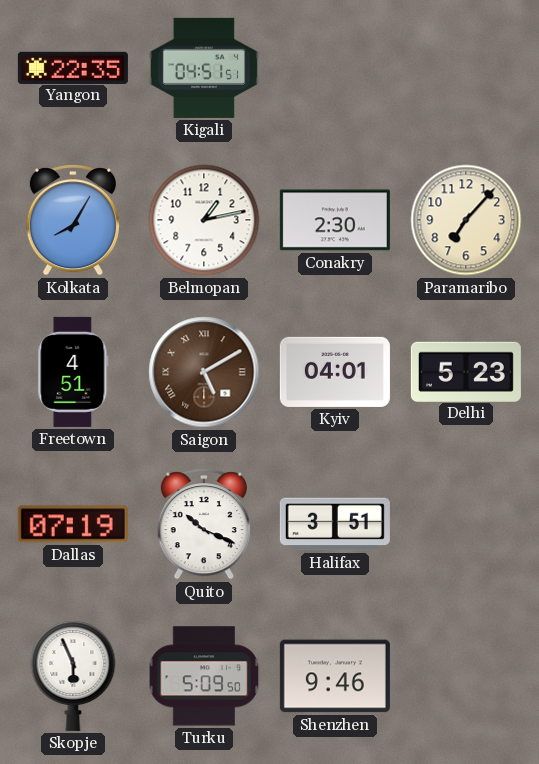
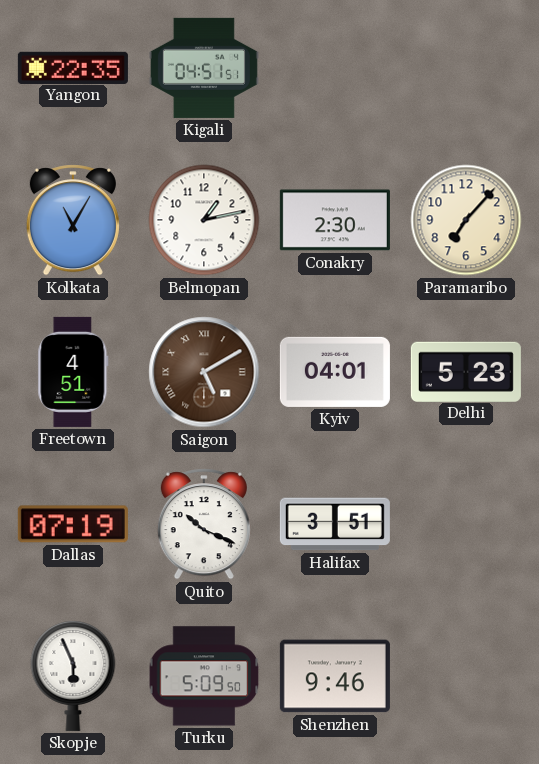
Kolkata: 8:05 -> 11:05
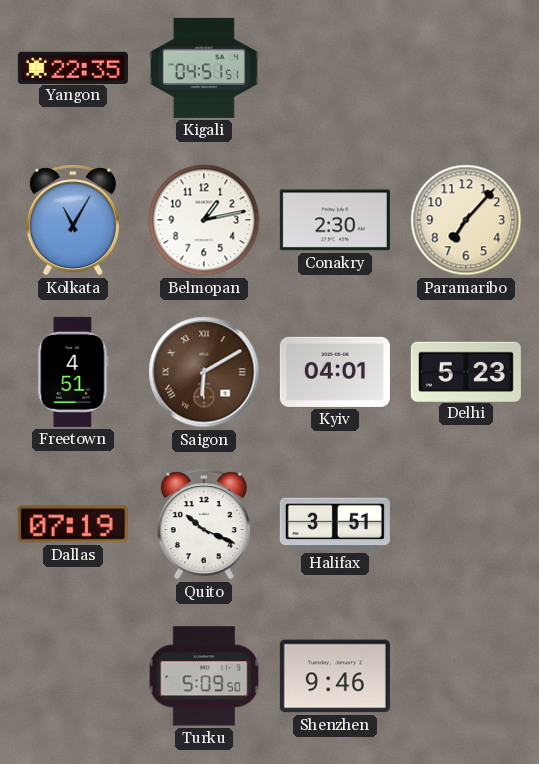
Saigon: 5:10 -> 6:10
Skopje: 5:56 -> none
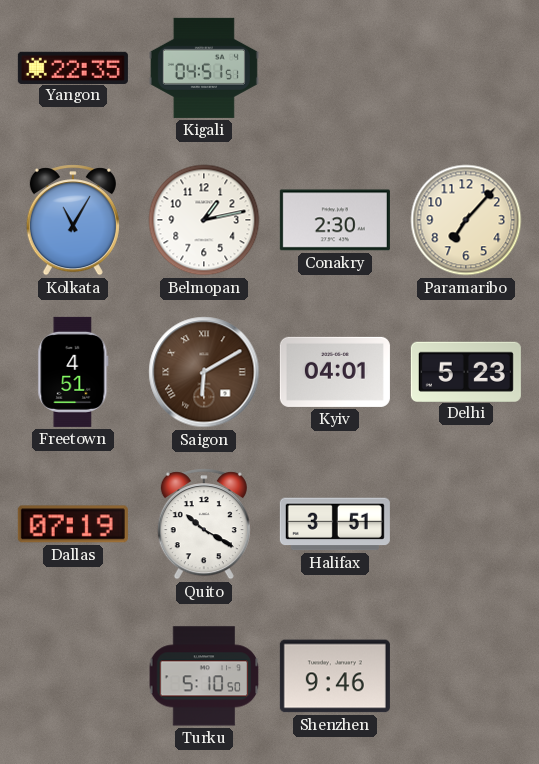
Quito: 10:19 -> 10:20
Turku: 5:09 -> 5:10
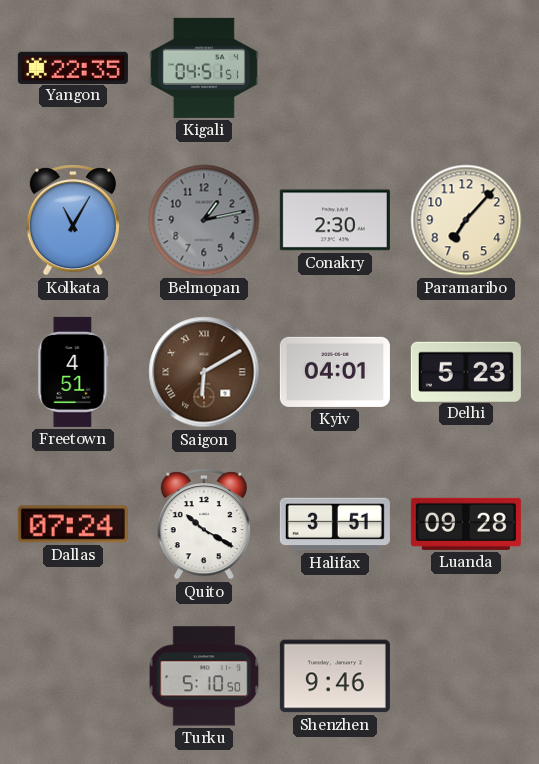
Belmopan dial: white -> grey
Dallas: 07:19 -> 07:24
Luanda: none -> 09:28
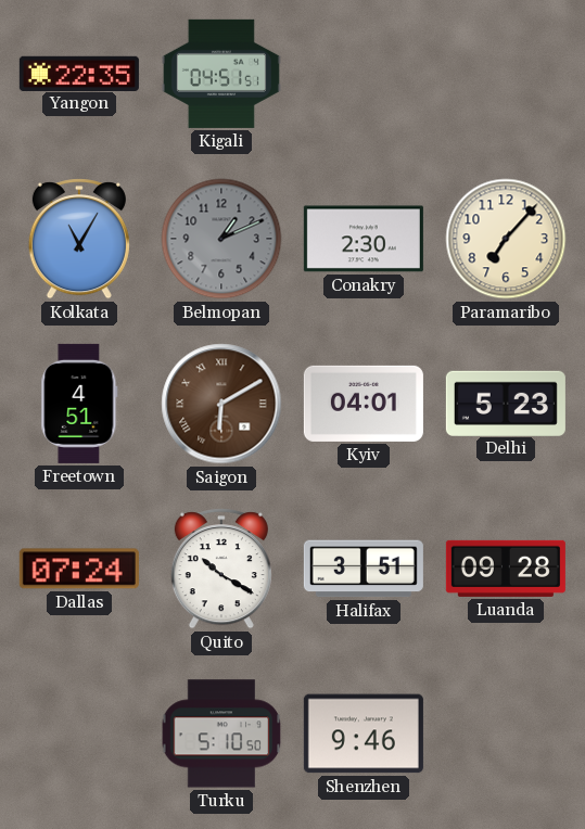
Belmopan: 1:13 -> 1:11
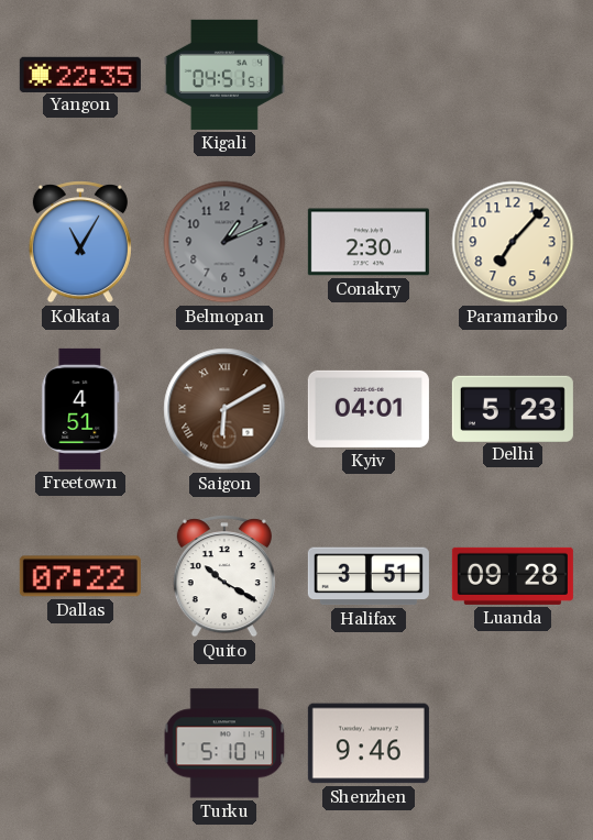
Dallas: 07:24 -> 07:22
Turku: 5:10:50 -> 5:10:14
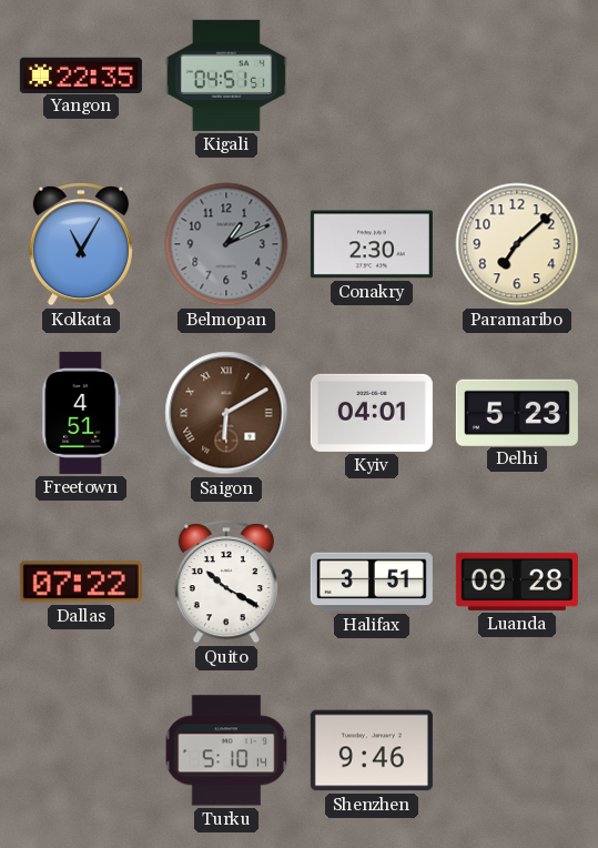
Paramaribo: 7:07 -> 7:08
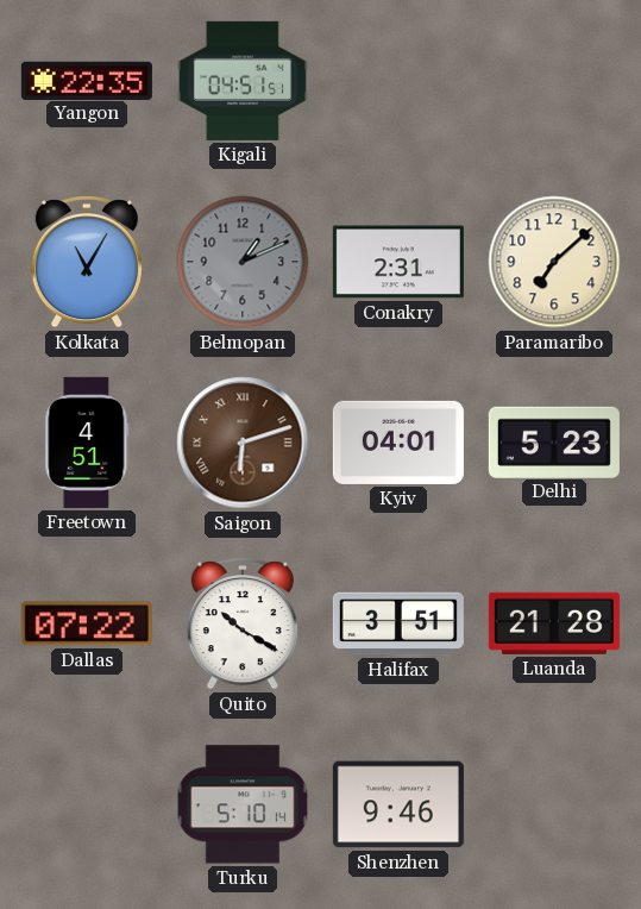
Conakry: 2:30 -> 2:31
Saigon: 6:10 -> 6:12
Luanda: 09:28 -> 21:28
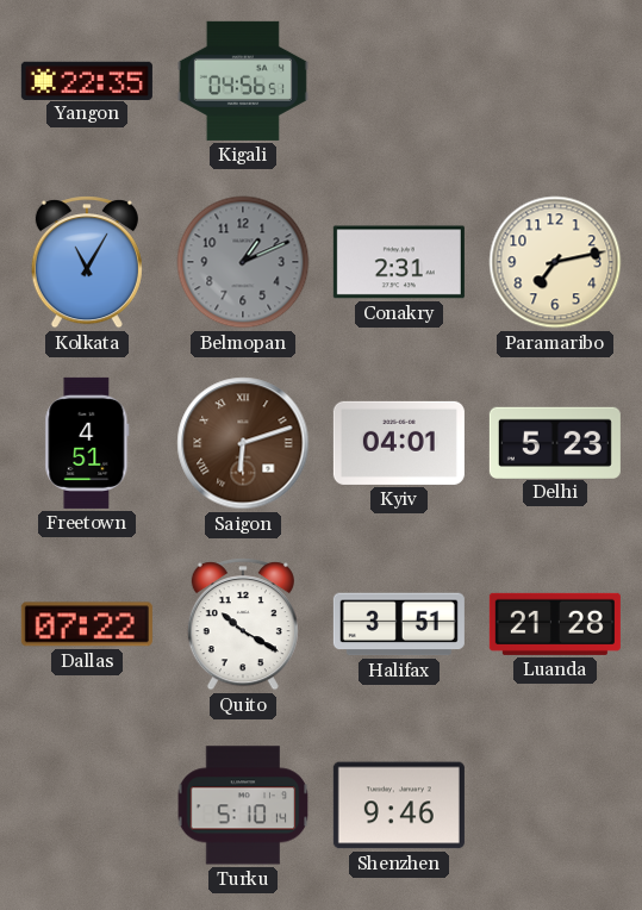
Kigali: 04:51 -> 04:56
Paramaribo: 7:08 -> 7:13
